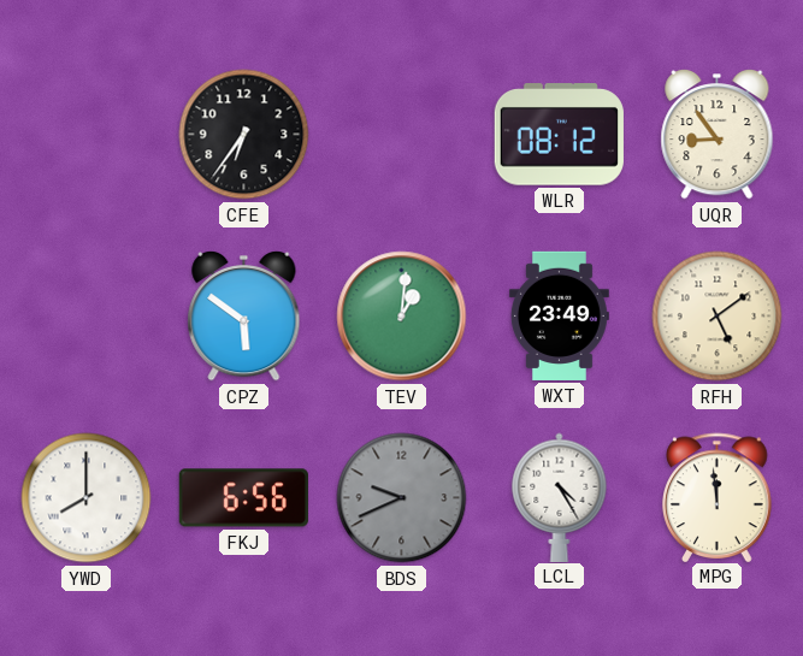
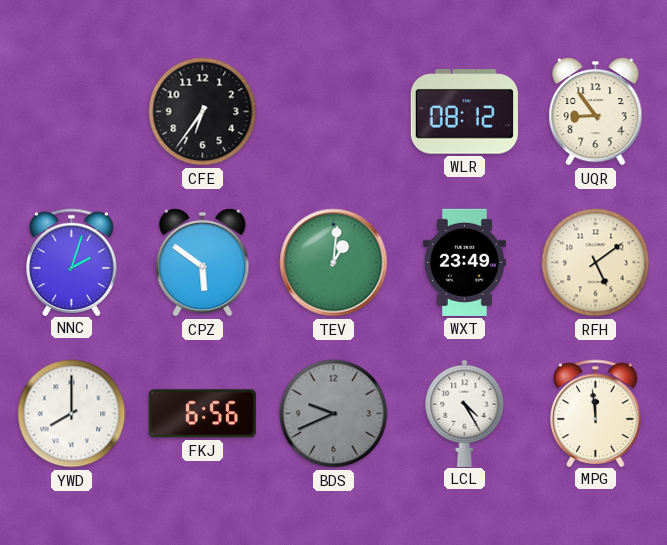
NNC: none -> 2:03
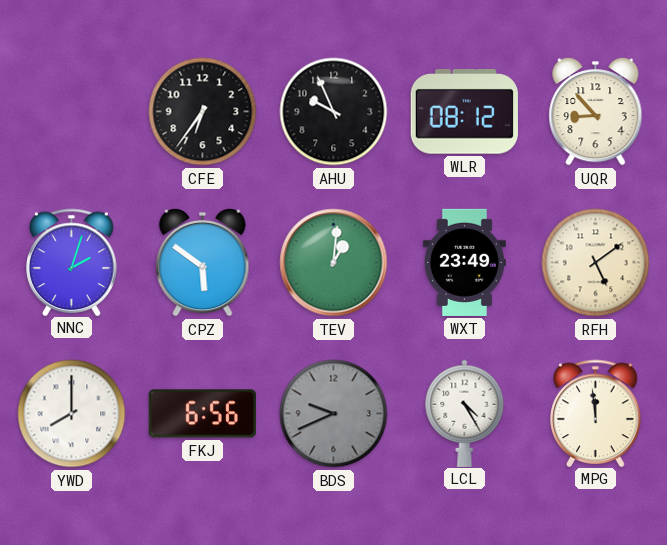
AHU: none -> 9:56
UQR: 8:54 -> 8:53
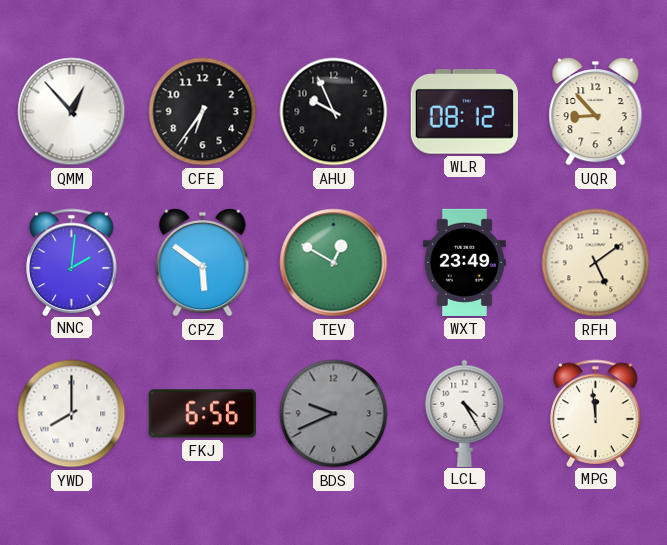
QMM: none -> 12:53
NNC: 2:03 -> 2:01
TEV: 1:01 -> 12:50
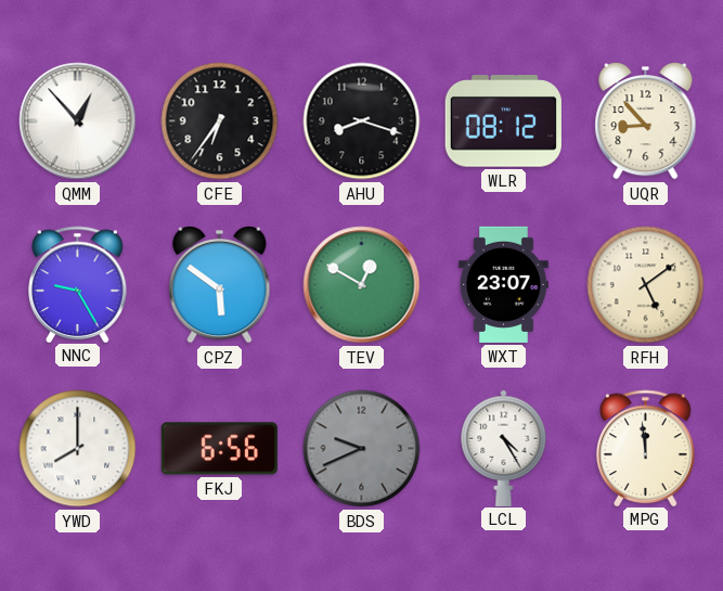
AHU: 9:56 -> 8:18
NNC: 2:01 -> 9:25
WXT: 23:49 -> 23:07
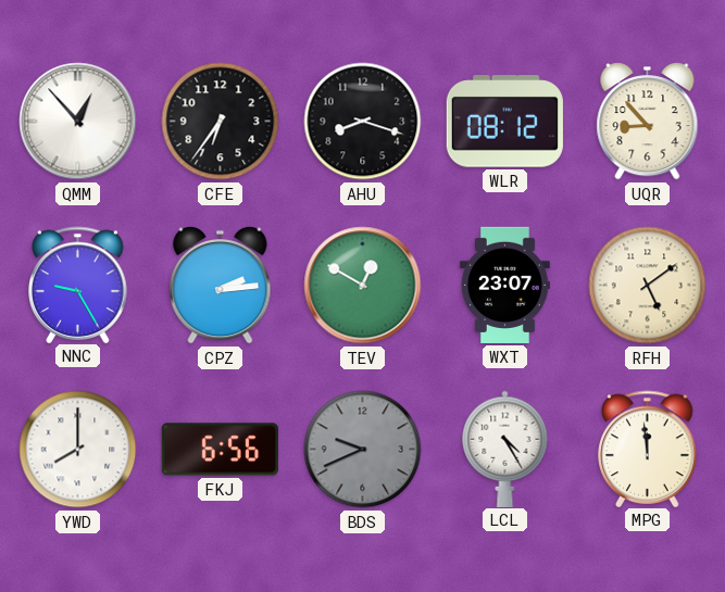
CPZ: 5:51 -> 2:14
